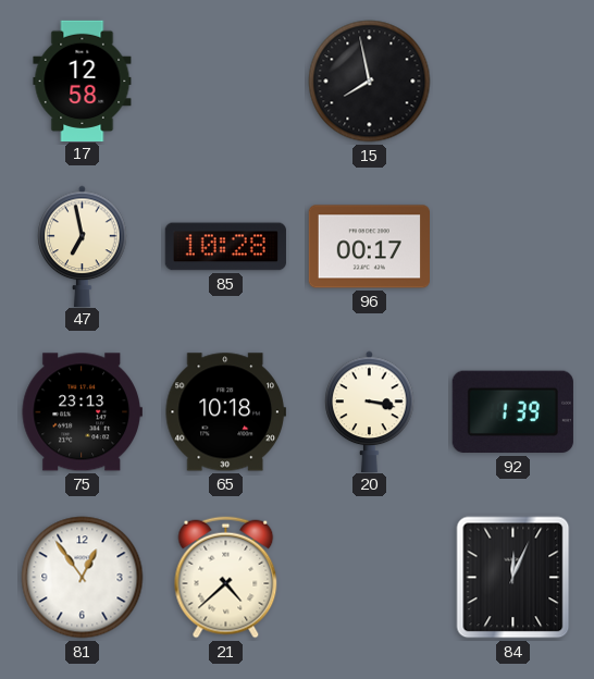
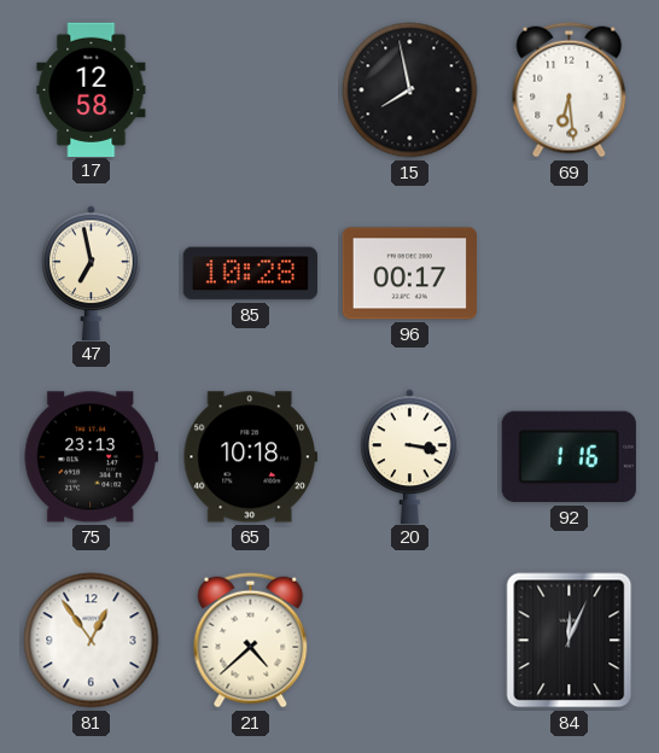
69: none -> 6:29
92: 1:39 -> 1:16
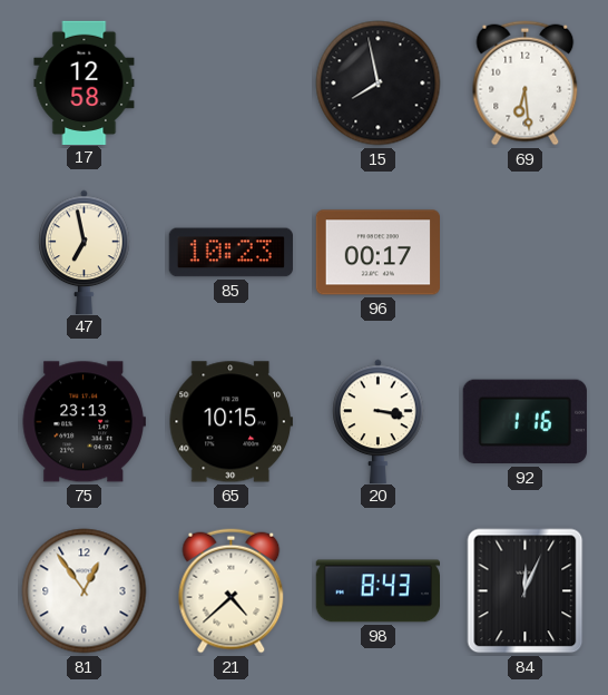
85: 10:28 -> 10:23
65: 10:18 -> 10:15
98: none -> 8:43
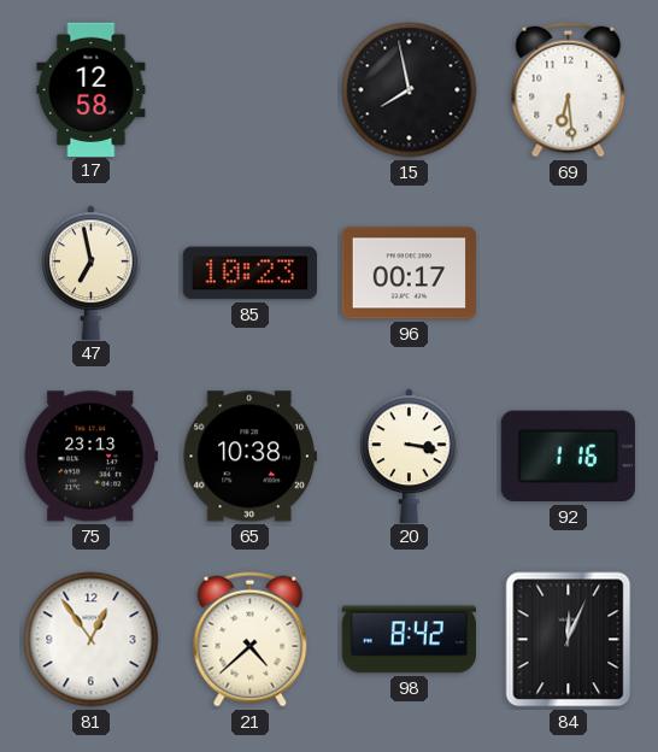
65: 10:15 -> 10:38
98: 8:43 -> 8:42
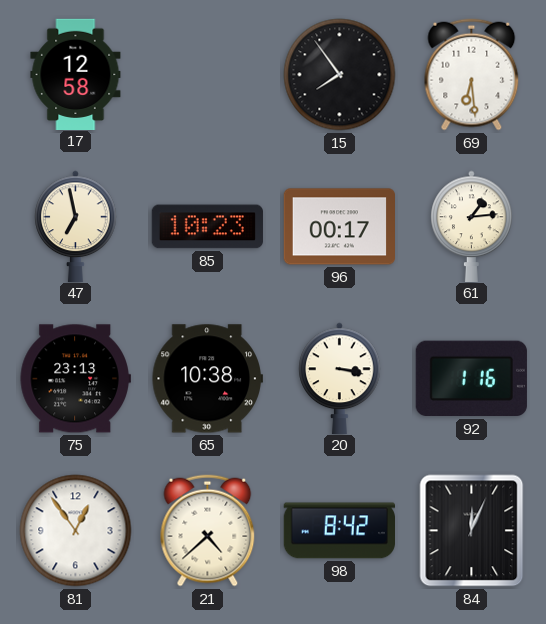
15: 7:58 -> 7:54
61: none -> 1:14
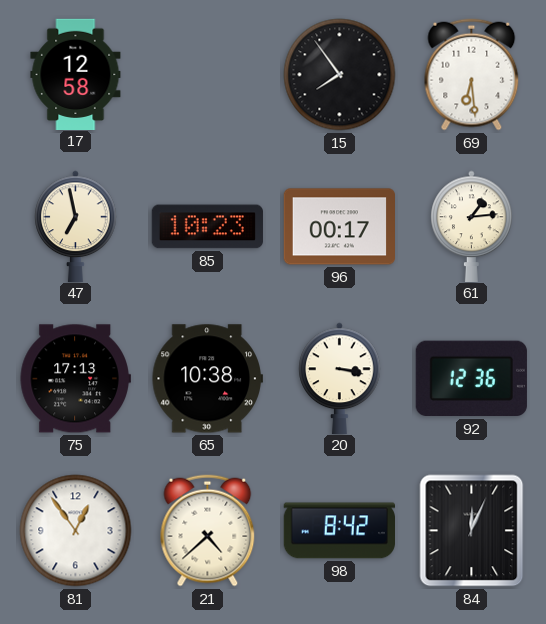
75: 23:13 -> 17:13
92: 1:16 -> 12:36
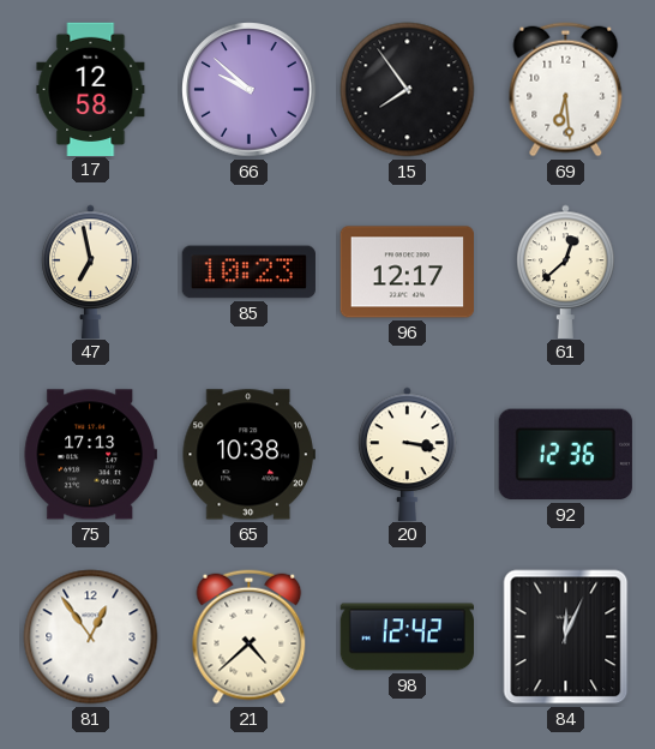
66: none -> 9:52
96: 00:17 -> 12:17
61: 1:14 -> 12:38
98: 8:42 -> 12:42
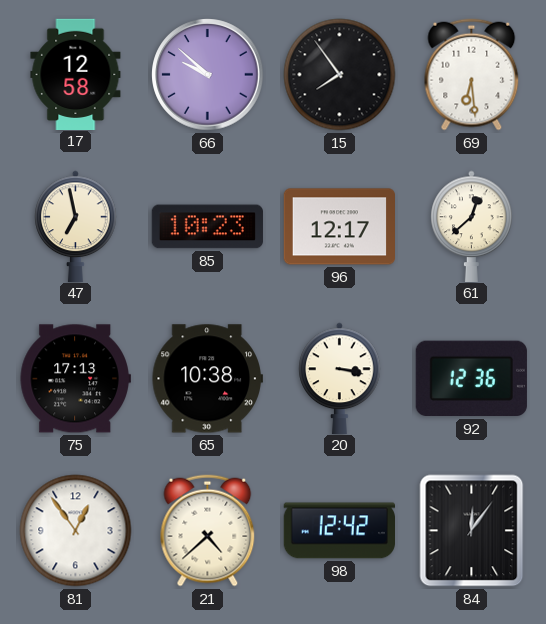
84: 12:04 -> 12:06
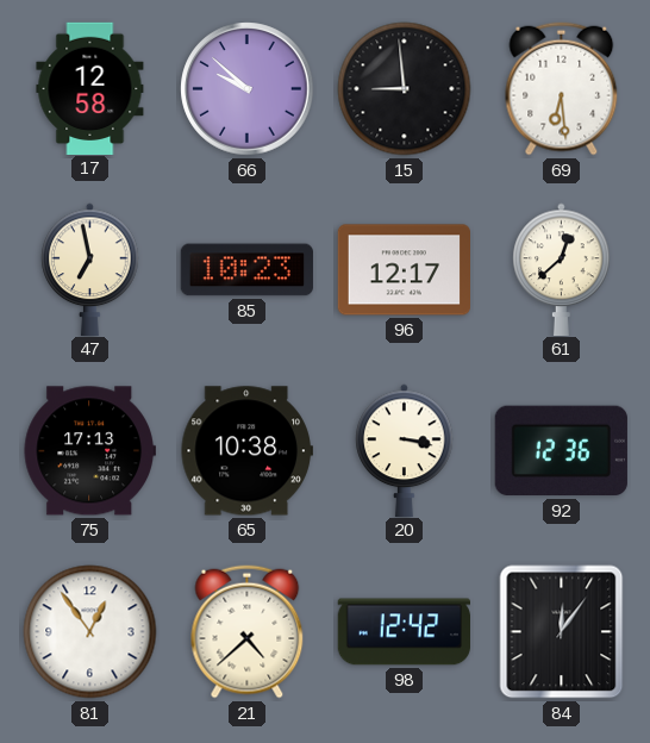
15: 7:54 -> 8:59
